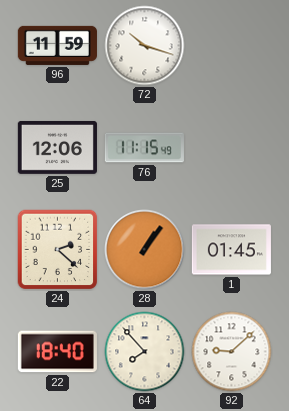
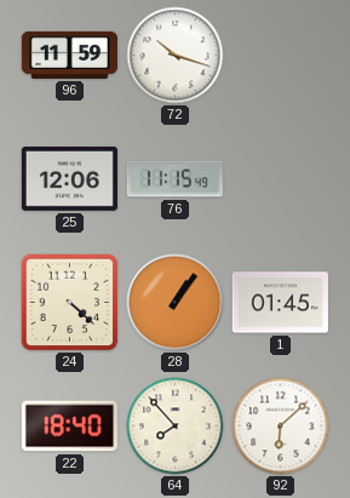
24: 2:22 -> 4:22
92: 9:08 -> 6:08
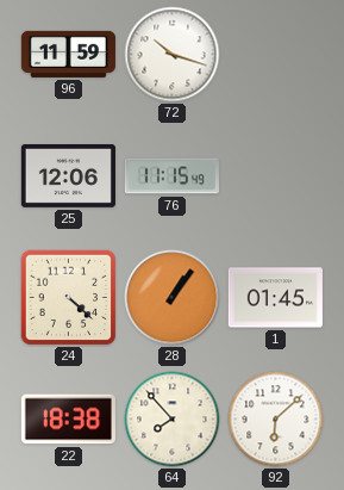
22: 18:40 -> 18:38
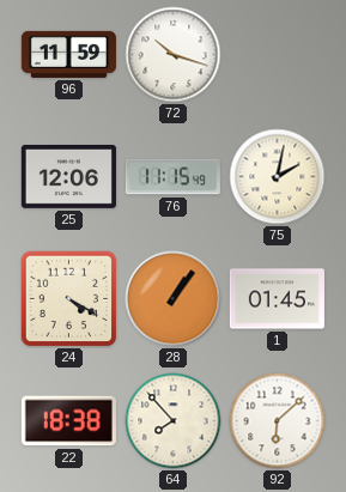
75: none -> 2:02
24: 4:22 -> 4:20
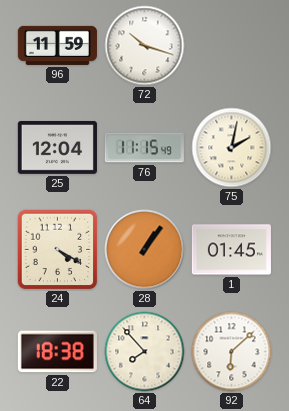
25: 12:06 -> 12:04
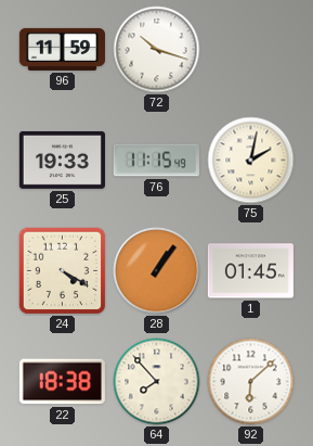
25: 12:04 -> 19:33
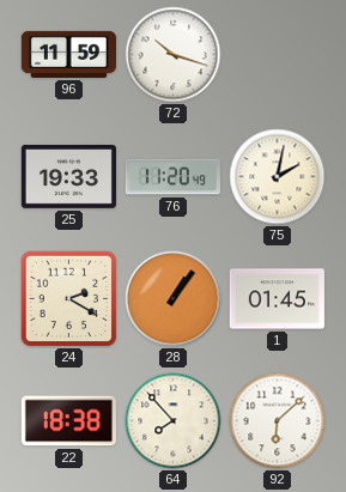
76: 11:15 -> 11:20
24: 4:20 -> 2:20
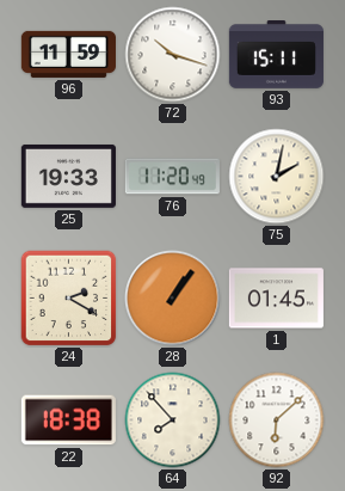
93: none -> 15:11
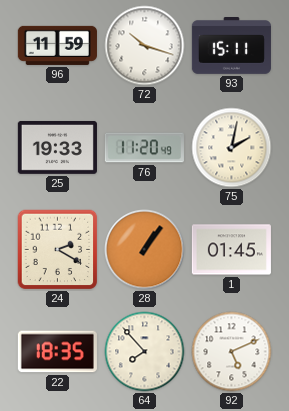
22: 18:38 -> 18:35
92: 6:08 -> 5:11
